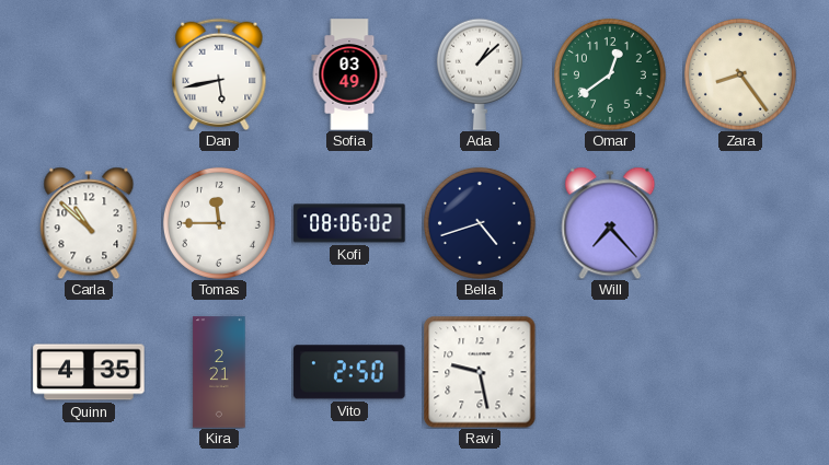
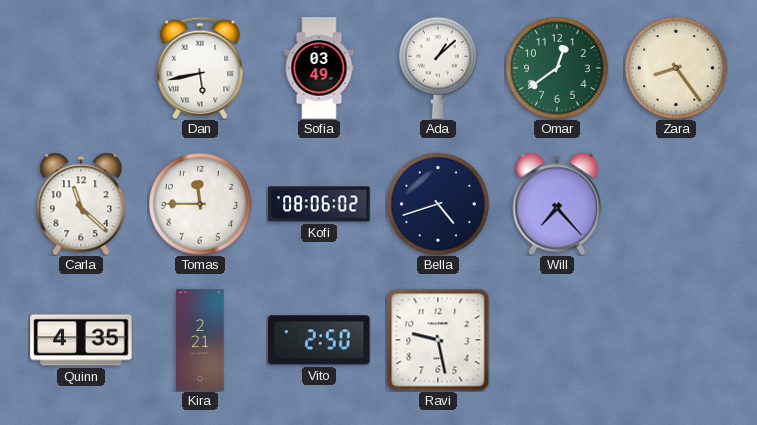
Carla: 10:52 -> 11:22
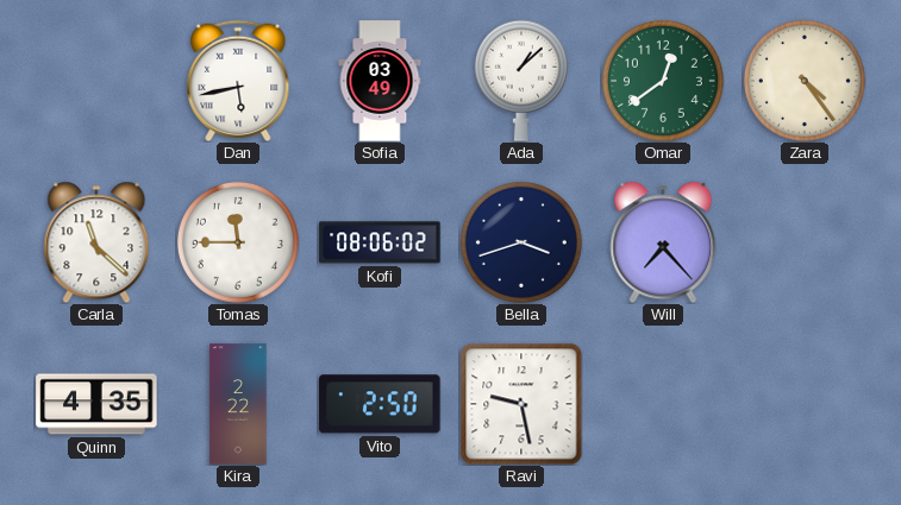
Zara: 8:24 -> 4:24
Bella: 4:42 -> 3:42
Kira: 2:21 -> 2:22
